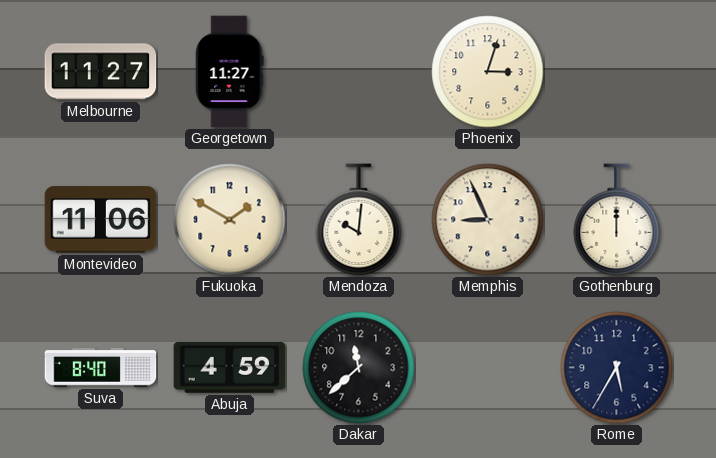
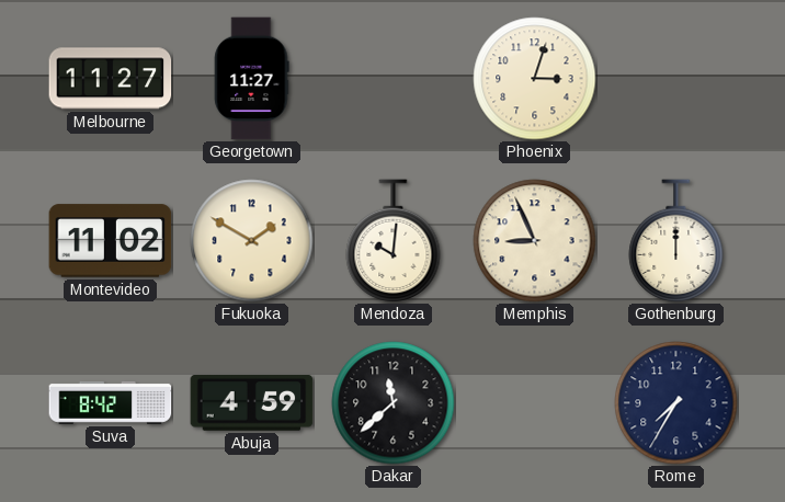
Montevideo: 11:06 -> 11:02
Suva: 8:40 -> 8:42
Rome: 5:35 -> 7:35
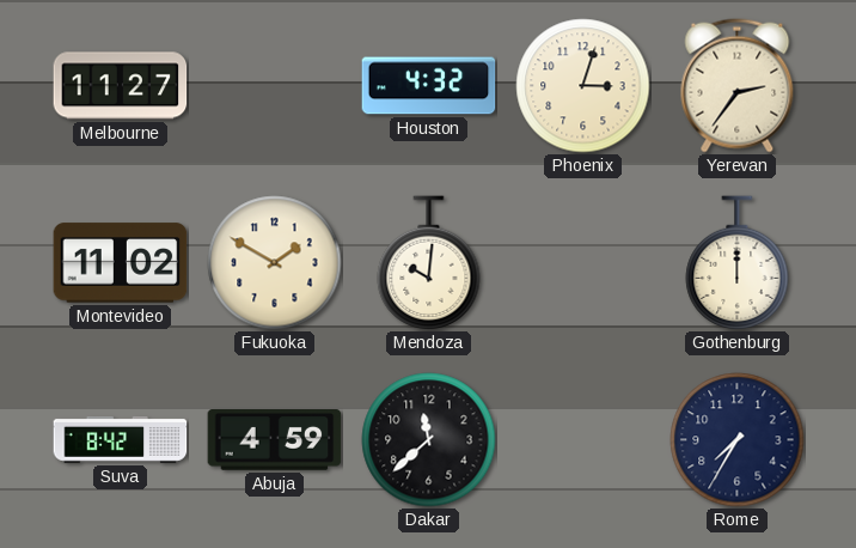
Georgetown: 11:27 -> none
Houston: none -> 4:32
Yerevan: none -> 2:36
Memphis: 8:56 -> none
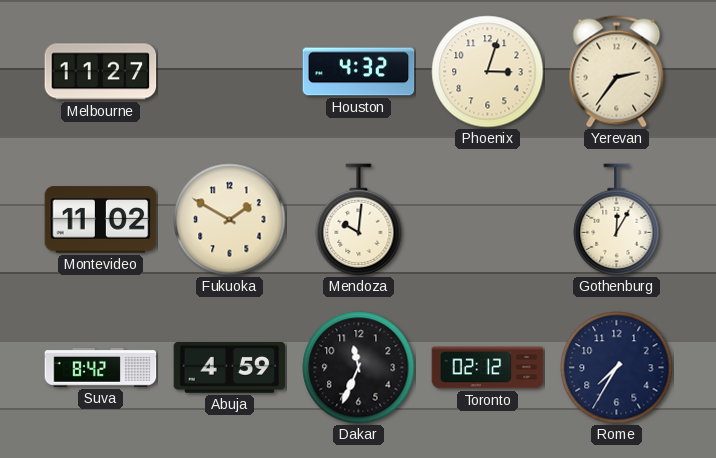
Gothenburg: 12:00 -> 12:05
Dakar: 11:38 -> 11:34
Toronto: none -> 02:12
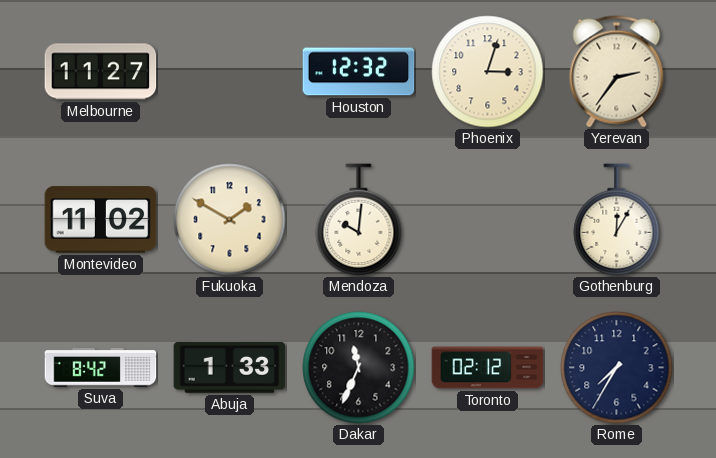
Houston: 4:32 -> 12:32
Abuja: 4:59 -> 1:33
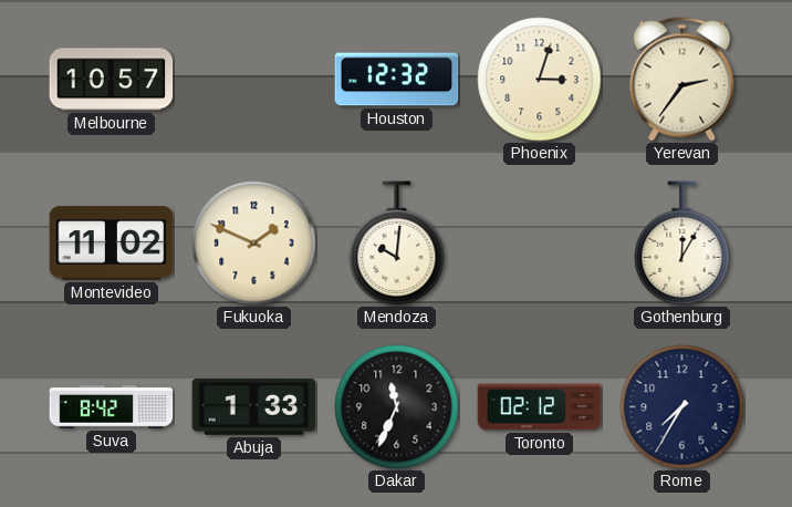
Melbourne: 11:27 -> 10:57
Fukuoka: 1:50 -> 1:49
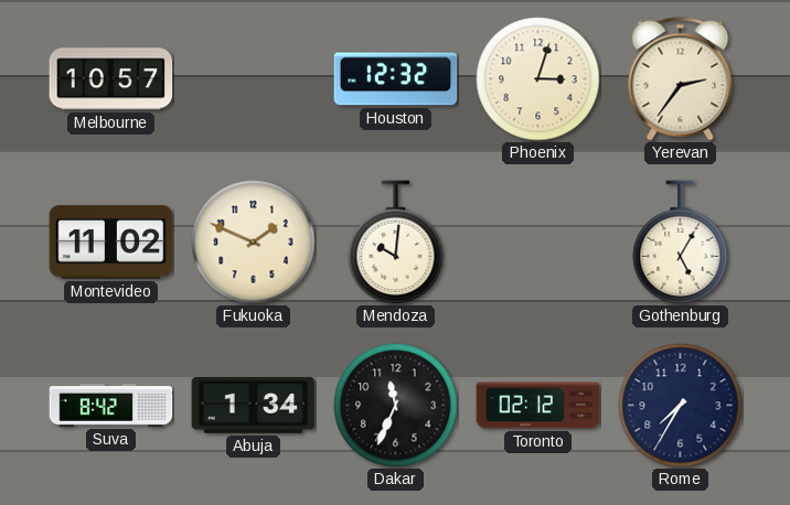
Gothenburg: 12:05 -> 5:05
Abuja: 1:33 -> 1:34
